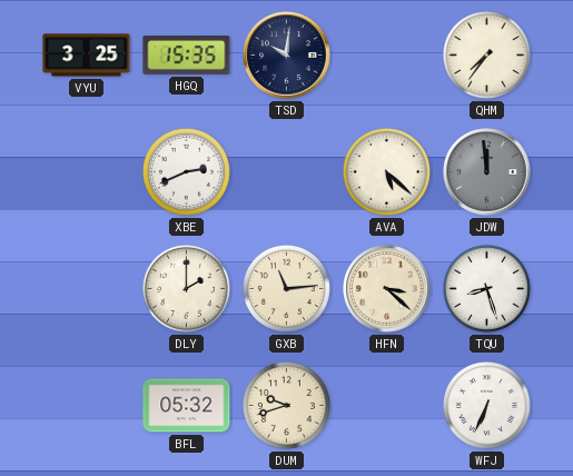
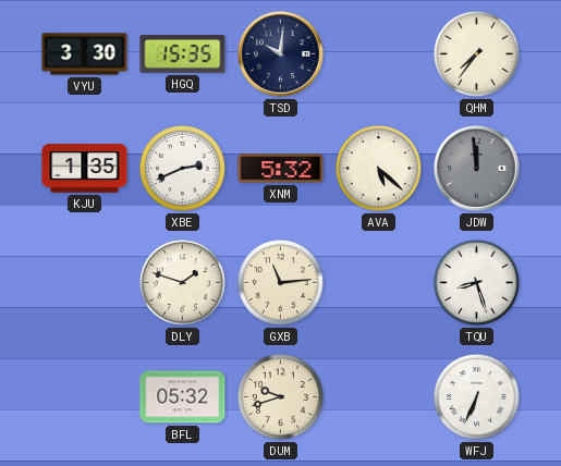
VYU: 3:25 -> 3:30
KJU: none -> 1:35
XNM: none -> 5:32
DLY: 2:00 -> 1:48
HFN: 3:22 -> none
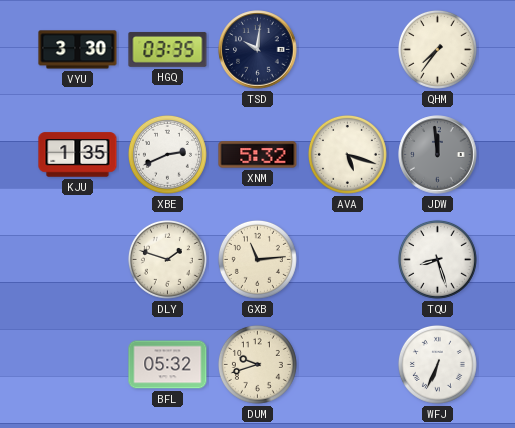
HGQ: 15:35 -> 03:35
AVA: 5:22 -> 5:18
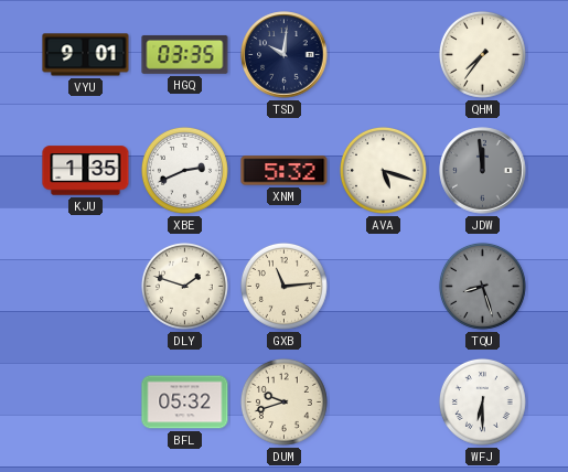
VYU: 3:30 -> 9:01
TQU dial: white -> grey
WFJ: 6:34 -> 6:30
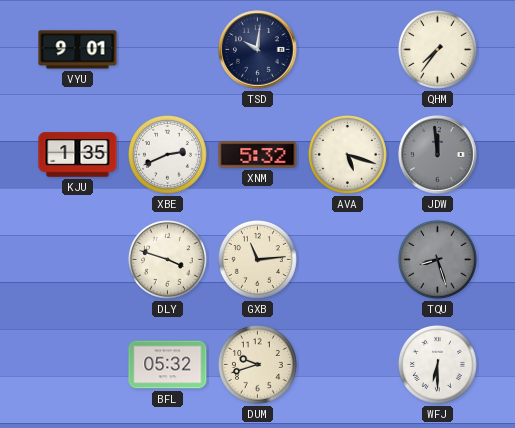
HGQ: 03:35 -> none
DLY: 1:48 -> 3:48
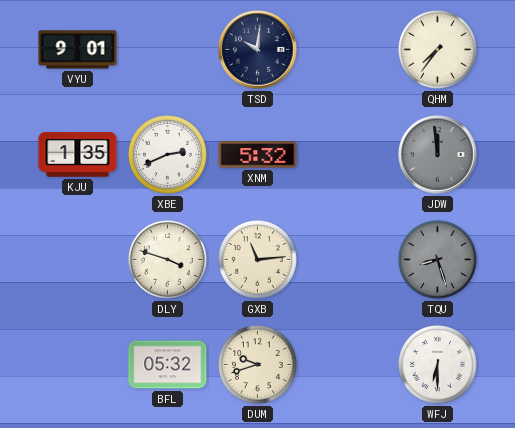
AVA: 5:18 -> none
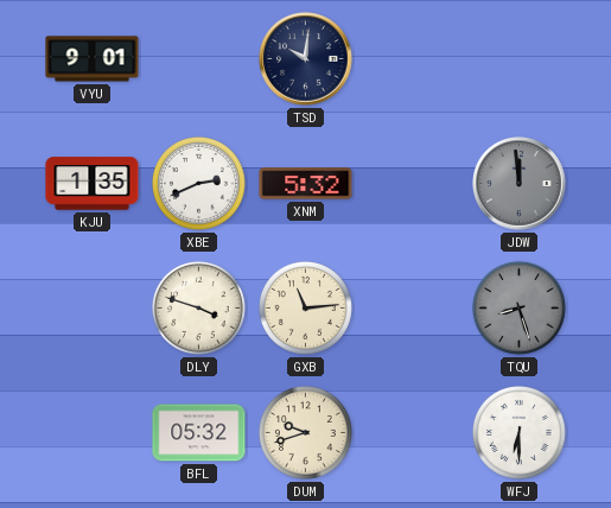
QHM: 7:36 -> none
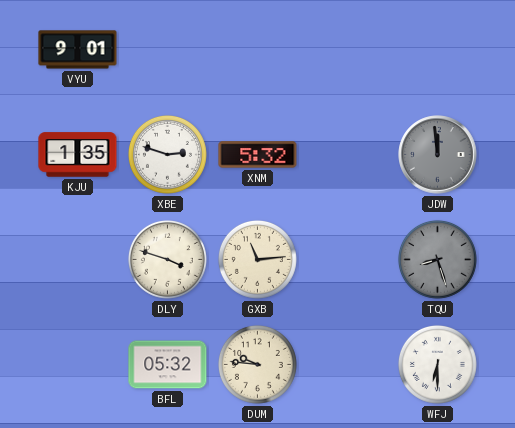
TSD: 10:01 -> none
XBE: 2:41 -> 2:48
DUM: 9:42 -> 9:46
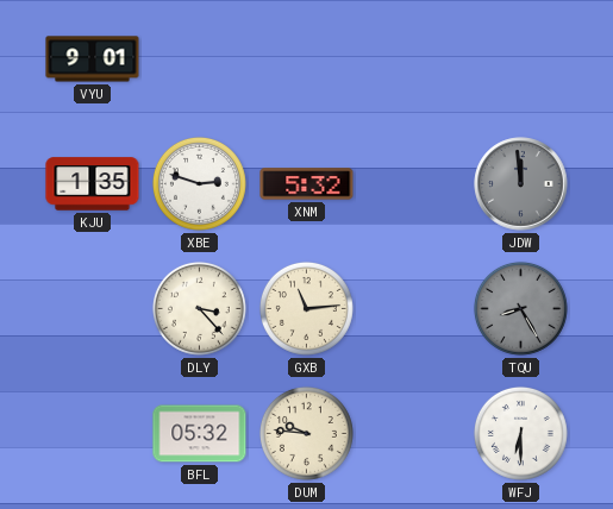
DLY: 3:48 -> 3:23
TQU: 8:27 -> 8:25
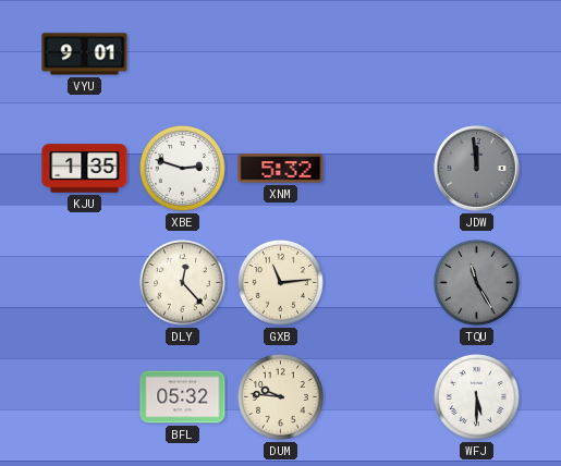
DLY: 3:23 -> 12:23
TQU: 8:25 -> 11:25
WFJ: 6:30 -> 5:30
